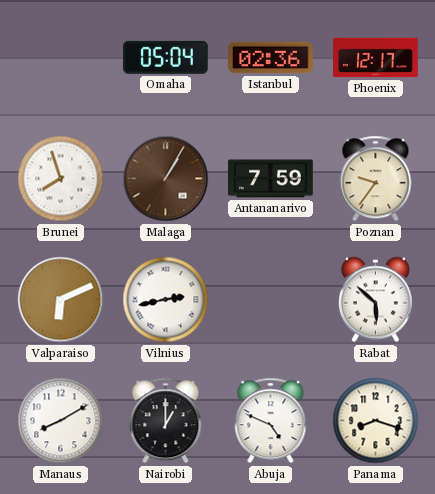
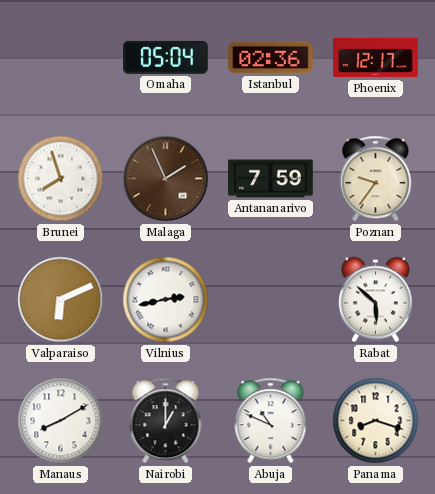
Malaga: 1:05 -> 1:56
Abuja: 4:49 -> 10:49
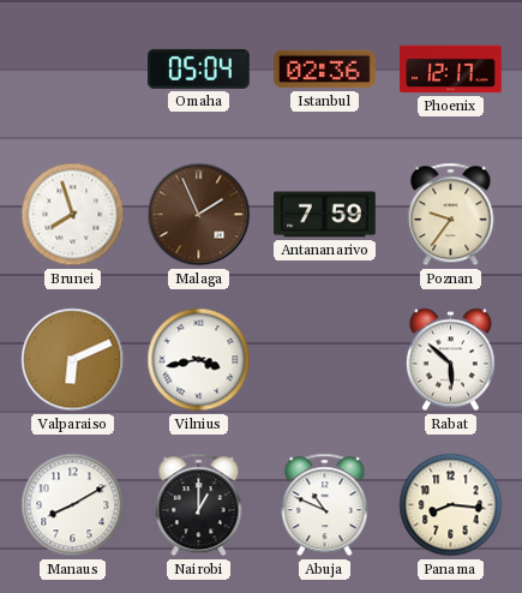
Vilnius: 2:43 -> 3:43
Panama: 8:18 -> 8:16
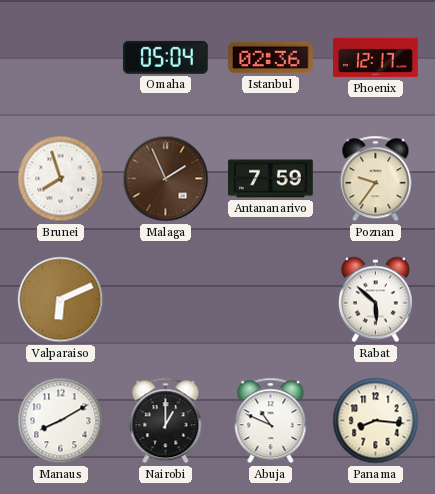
Vilnius: 3:43 -> none
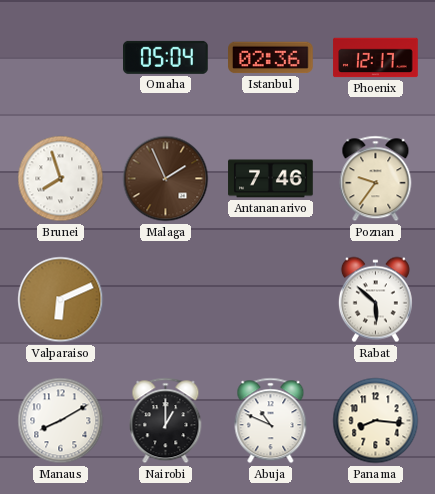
Antananarivo: 7:59 -> 7:46
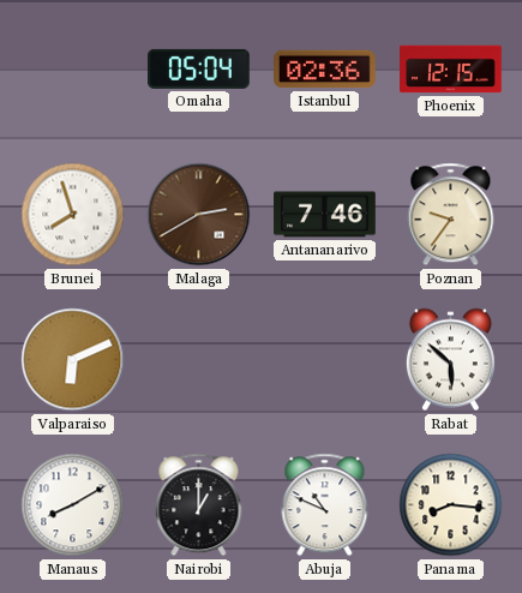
Phoenix: 12:17 -> 12:15
Malaga: 1:56 -> 2:40
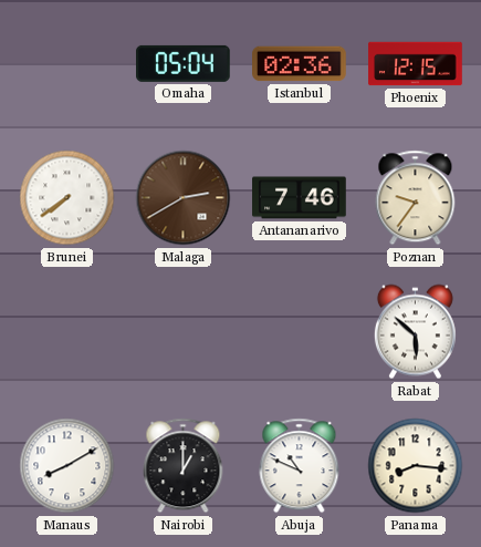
Brunei: 7:57 -> 7:39
Valparaiso: 6:11 -> none
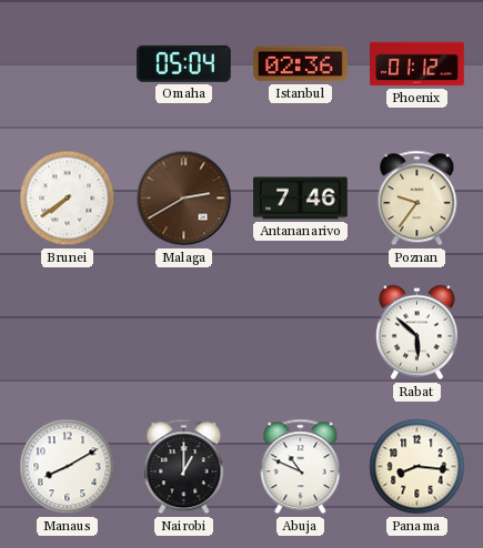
Phoenix: 12:15 -> 01:12
